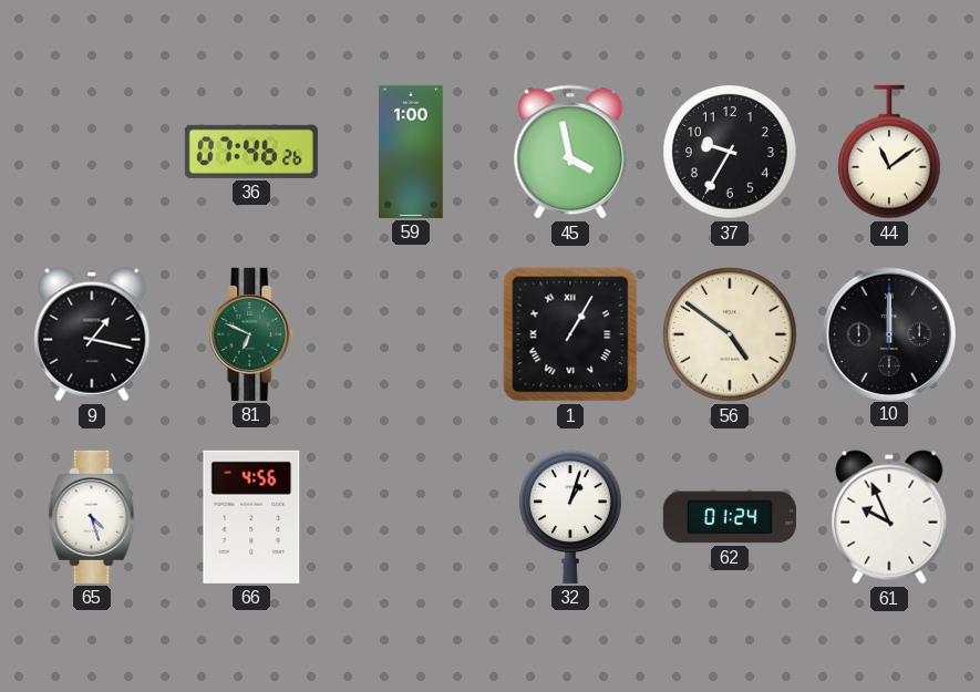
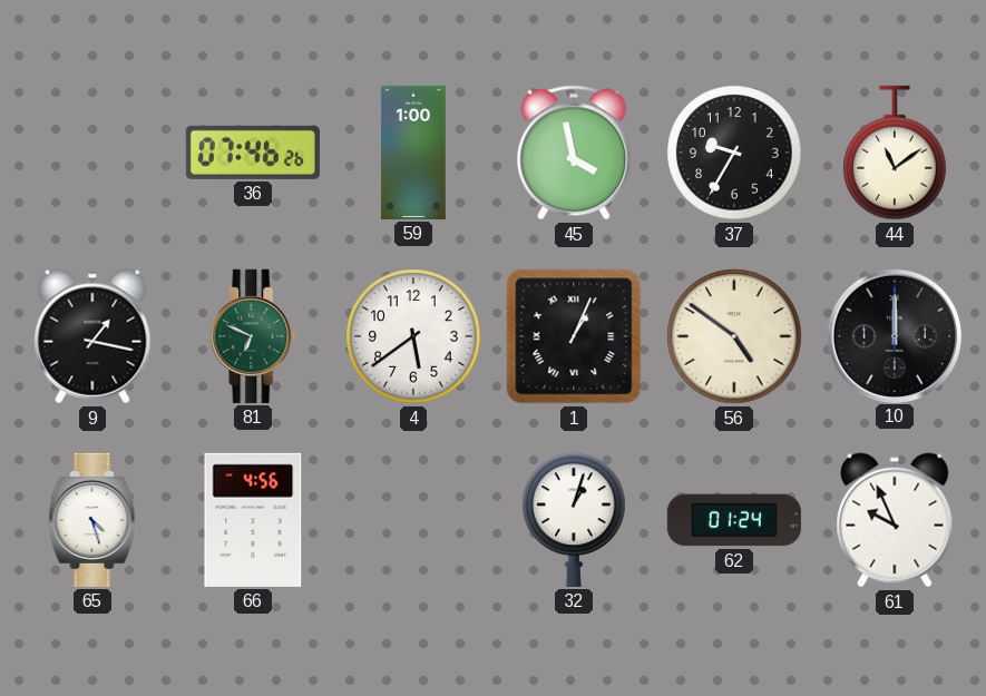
4: none -> 5:39
1: 1:05 -> 1:04
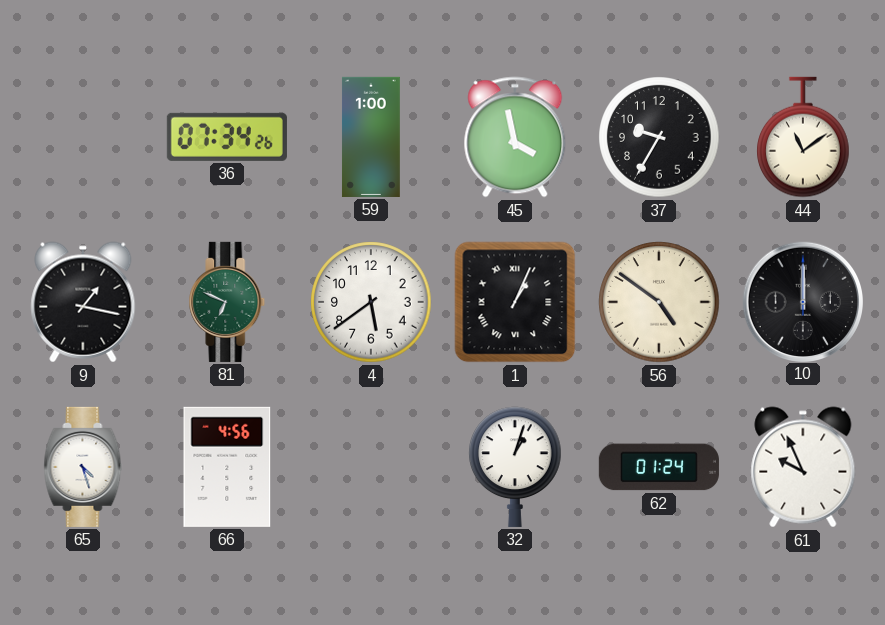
36: 07:46 -> 07:34
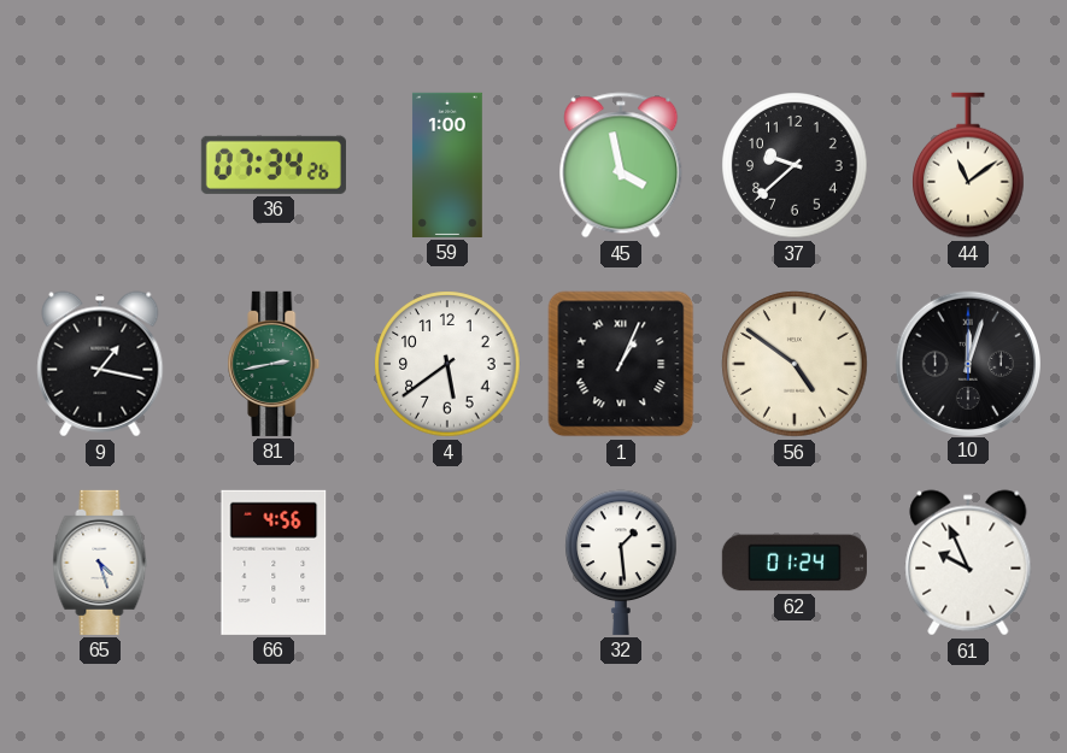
37: 9:35 -> 9:38
81: 6:49 -> 2:43
10: 12:00 -> 12:03
32: 1:03 -> 1:29
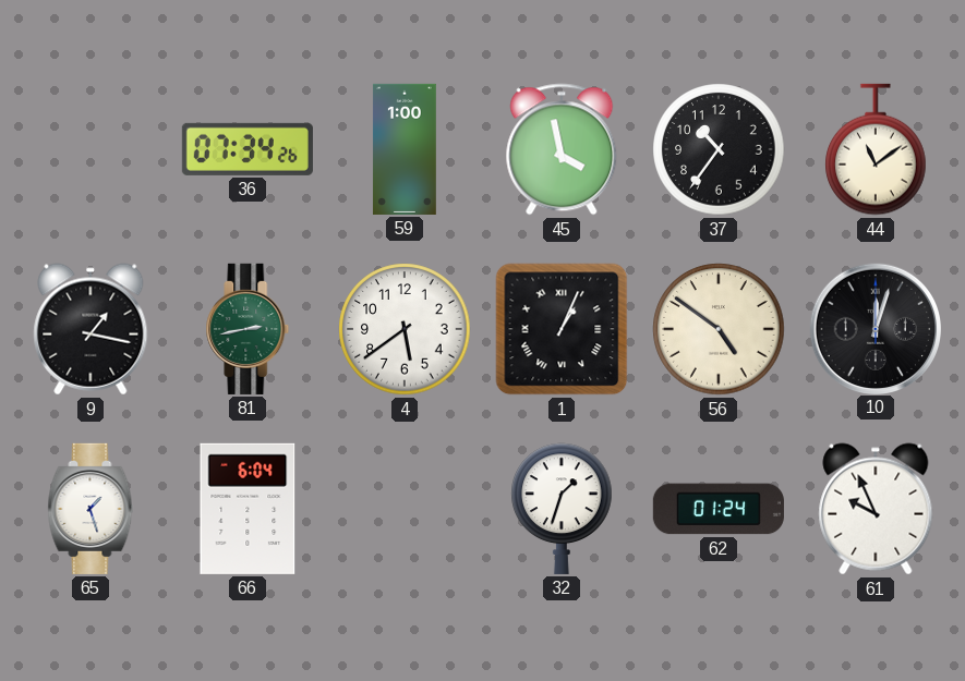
37: 9:38 -> 10:36
65: 4:27 -> 1:27
66: 4:56 -> 6:04
32: 1:29 -> 1:33
